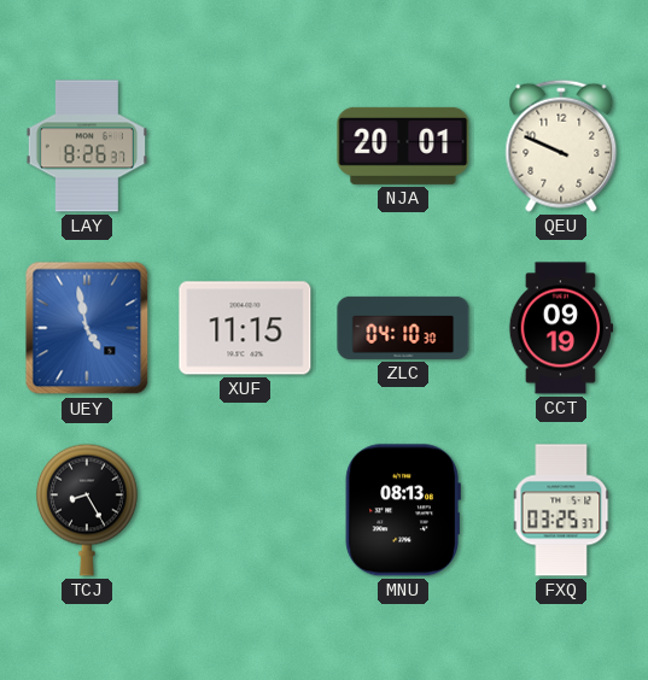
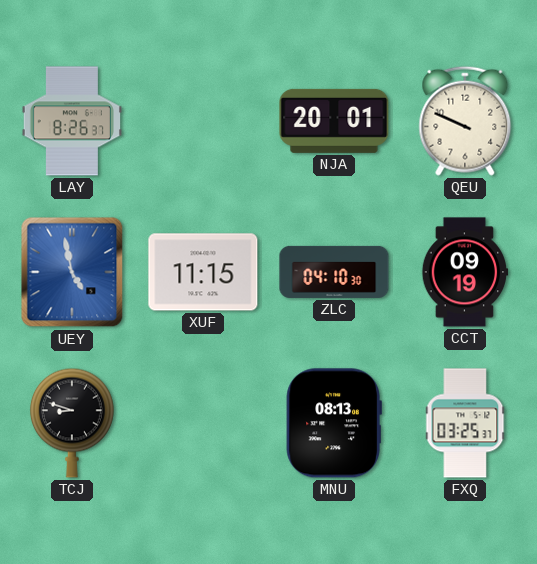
TCJ: 8:25 -> 8:48
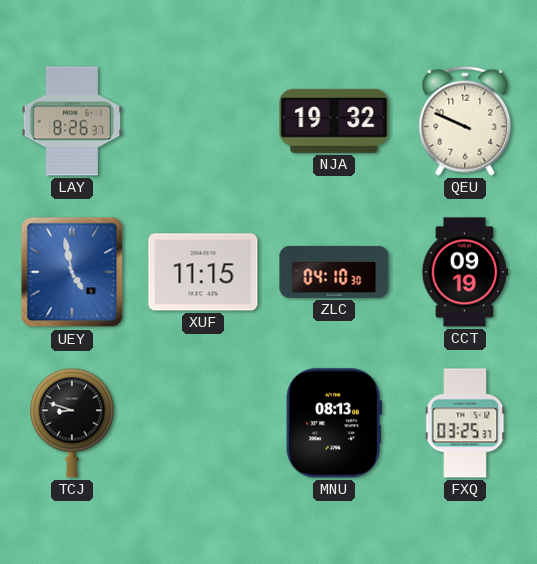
NJA: 20:01 -> 19:32
